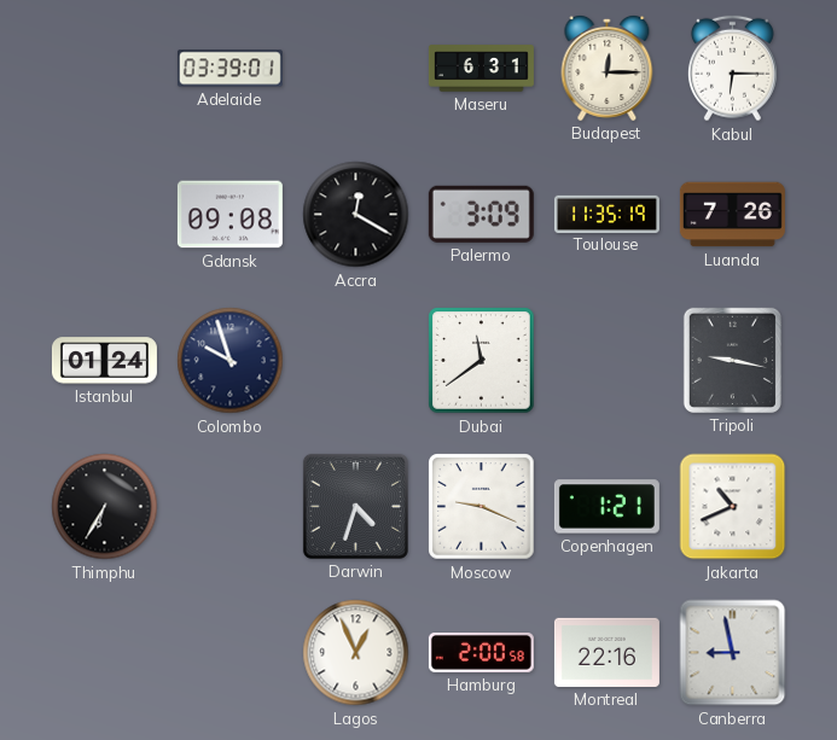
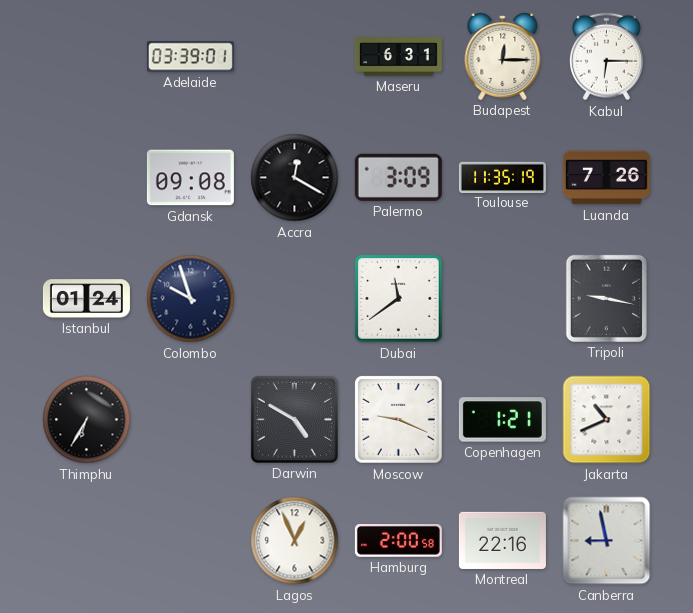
Darwin: 4:33 -> 4:50
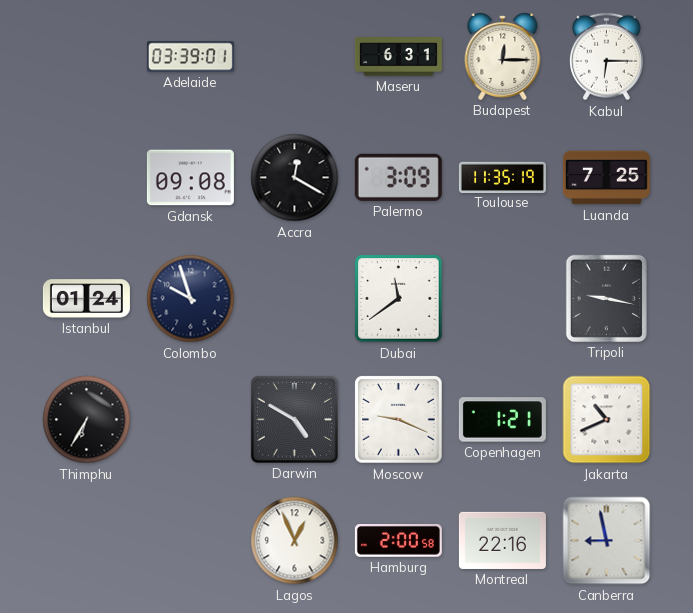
Luanda: 7:26 -> 7:25
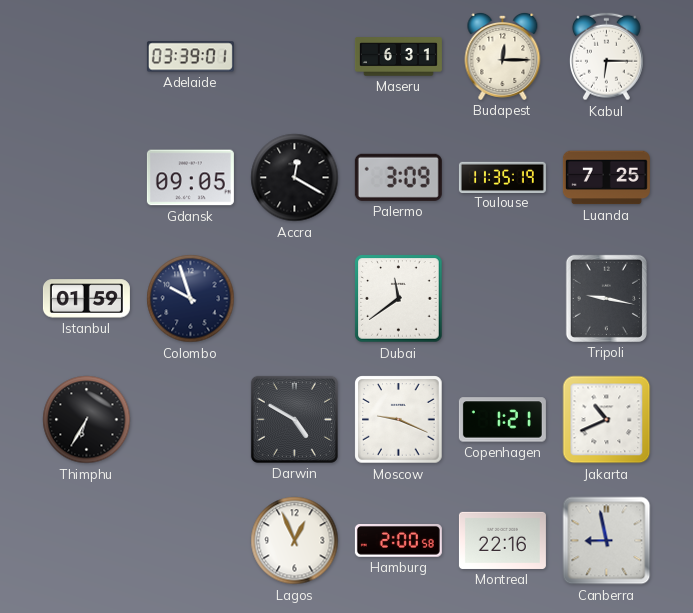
Gdansk: 09:08 -> 09:05
Istanbul: 01:24 -> 01:59
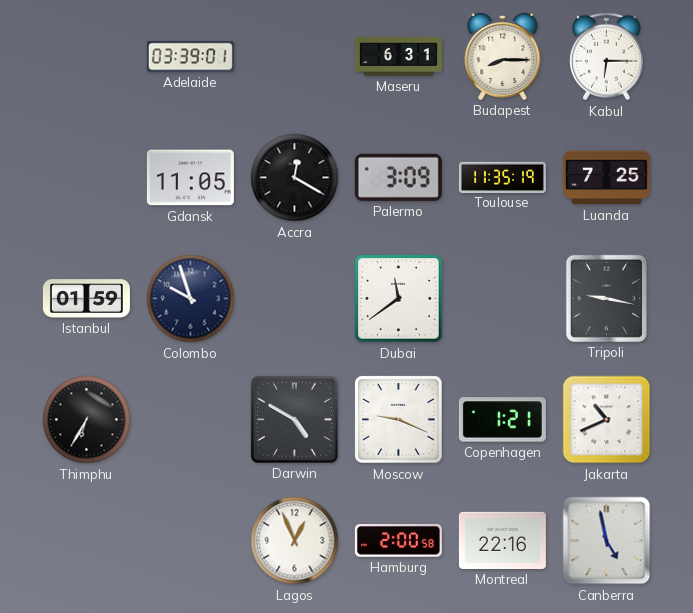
Budapest: 12:15 -> 8:15
Gdansk: 09:05 -> 11:05
Canberra: 8:58 -> 4:58
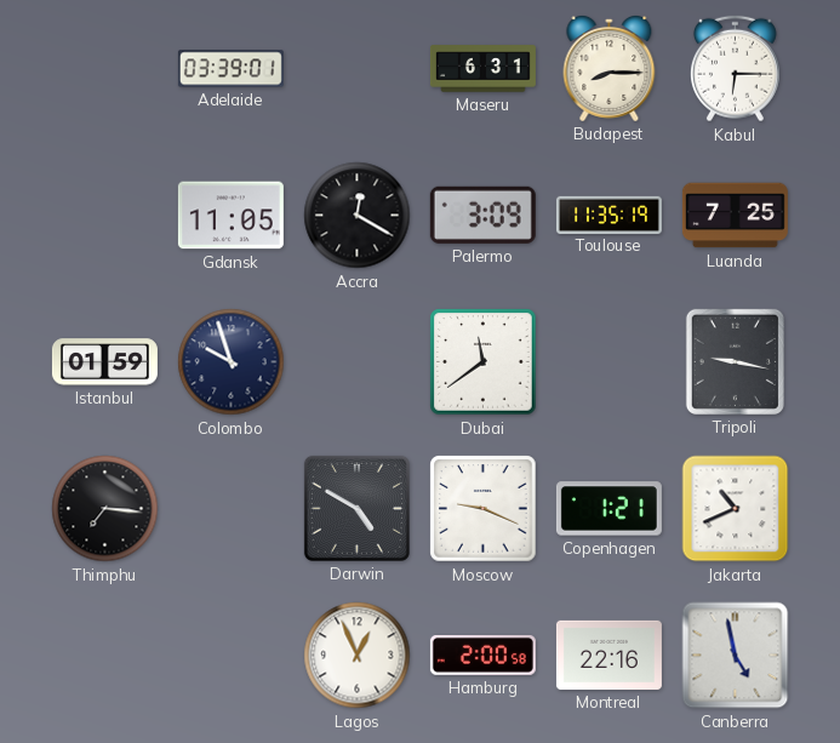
Thimphu: 6:35 -> 7:16
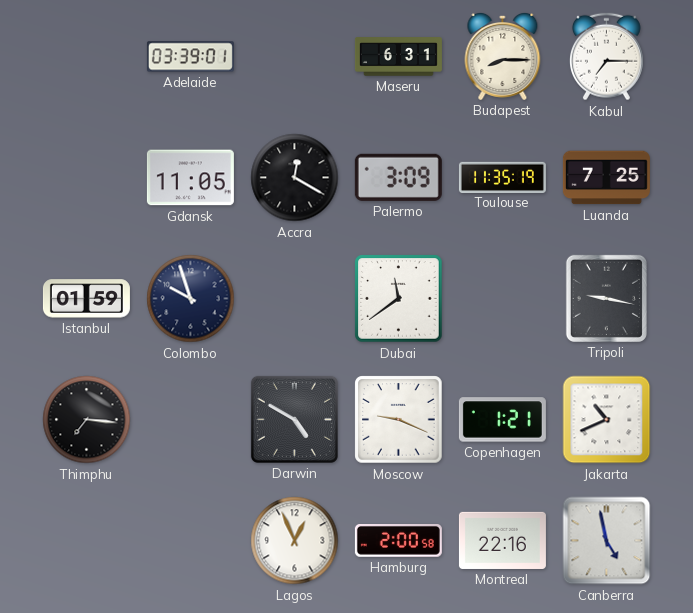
Kabul: 6:15 -> 7:15
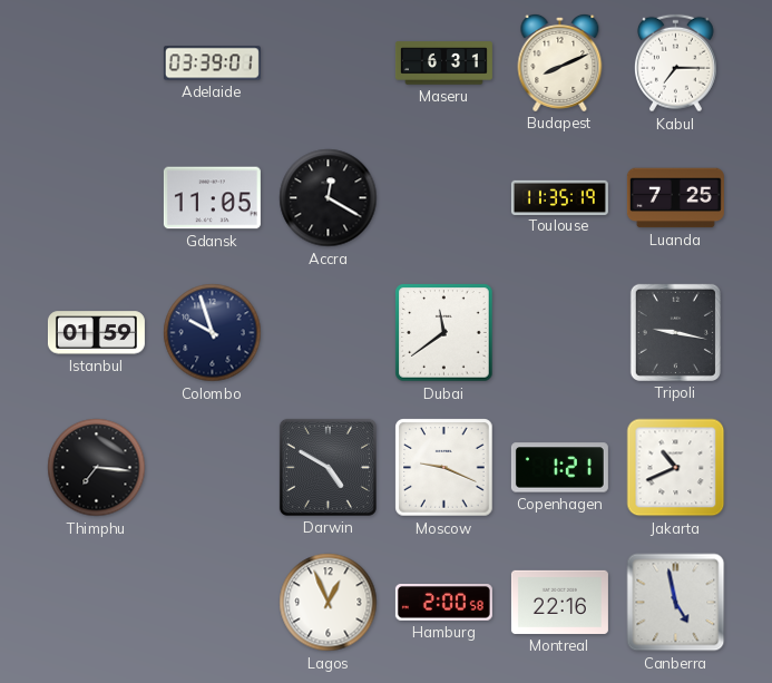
Budapest: 8:15 -> 8:11
Palermo: 3:09 -> none
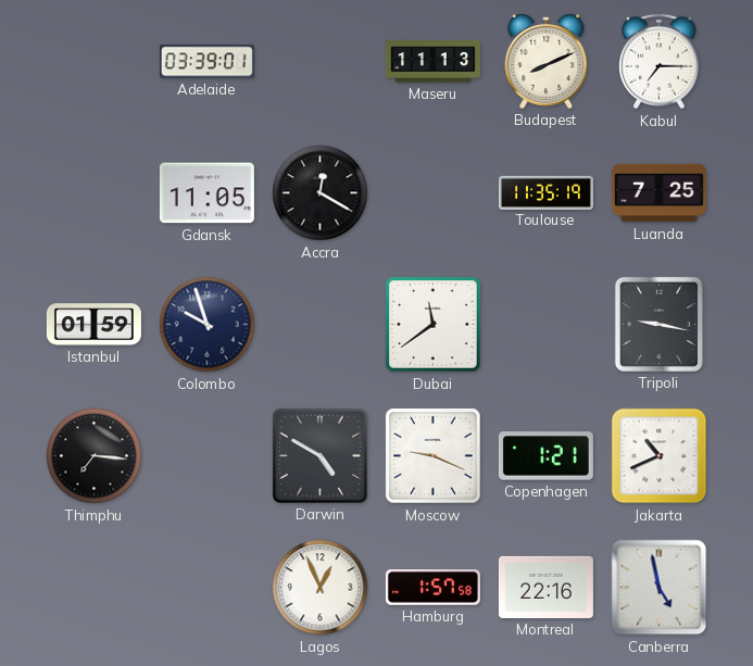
Maseru: 6:31 -> 11:13
Hamburg: 2:00 -> 1:57
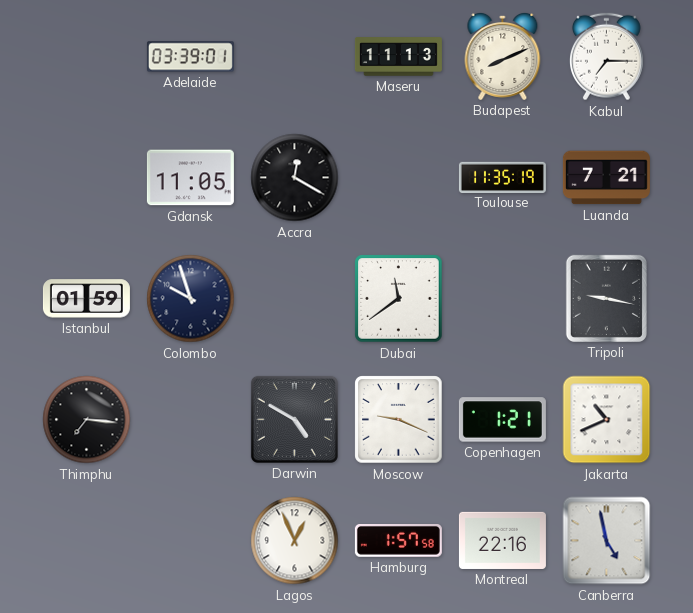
Luanda: 7:25 -> 7:21
